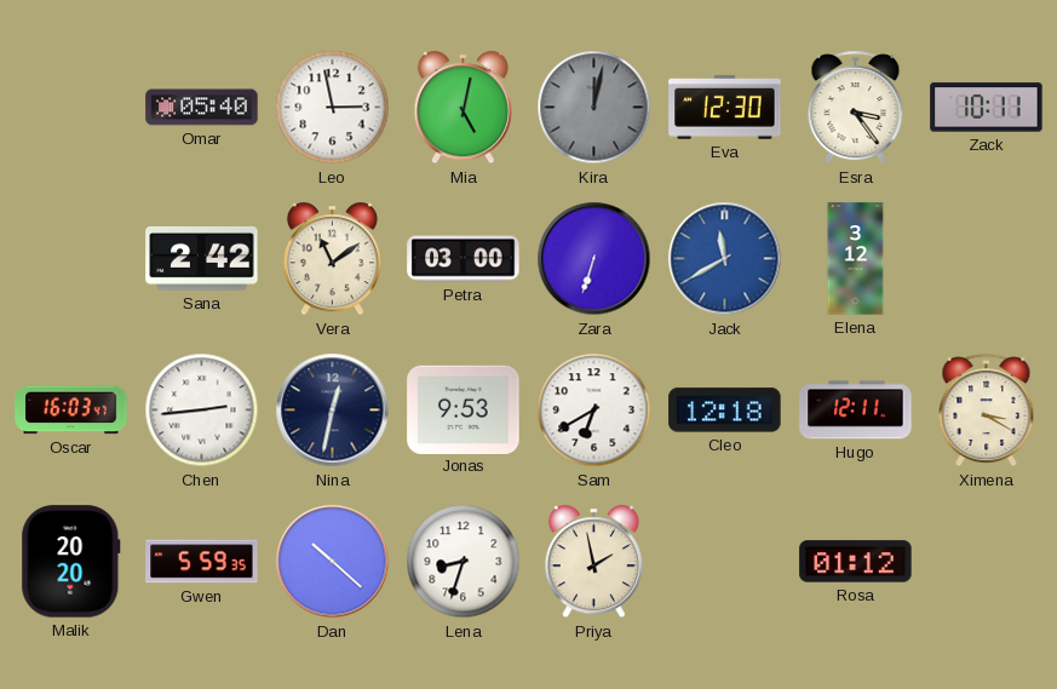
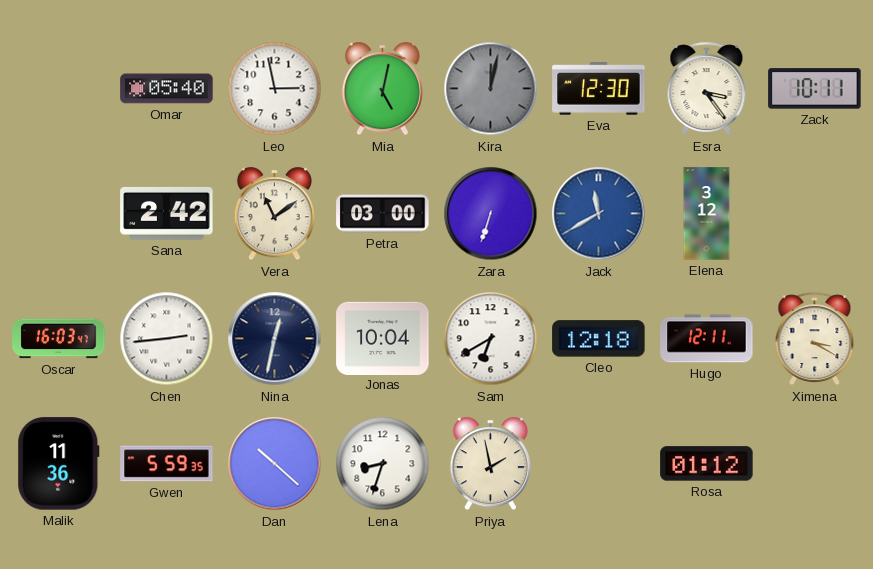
Jonas: 9:53 -> 10:04
Malik: 20:20 -> 11:36
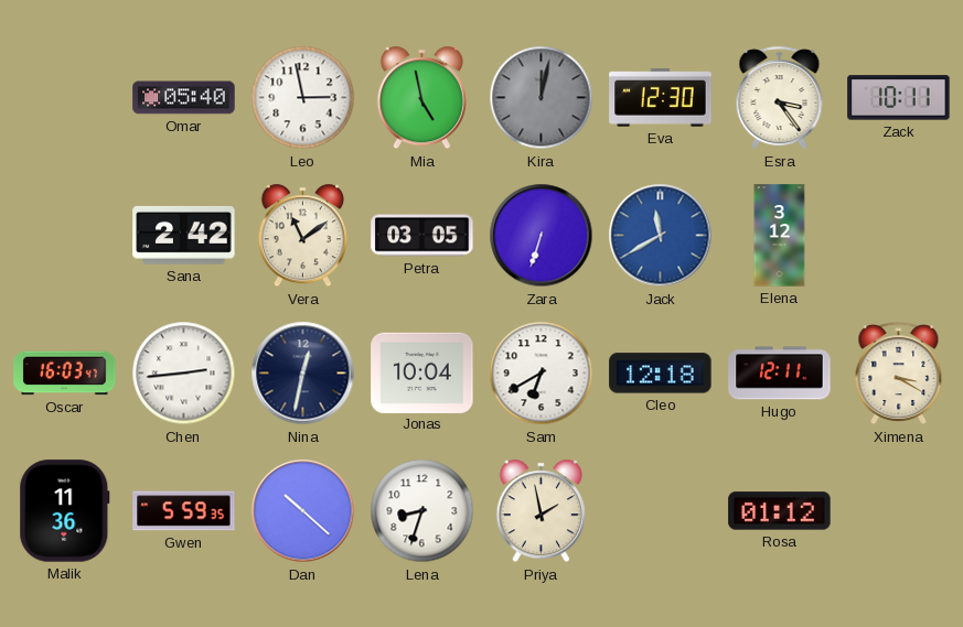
Mia: 5:02 -> 4:58
Petra: 03:00 -> 03:05
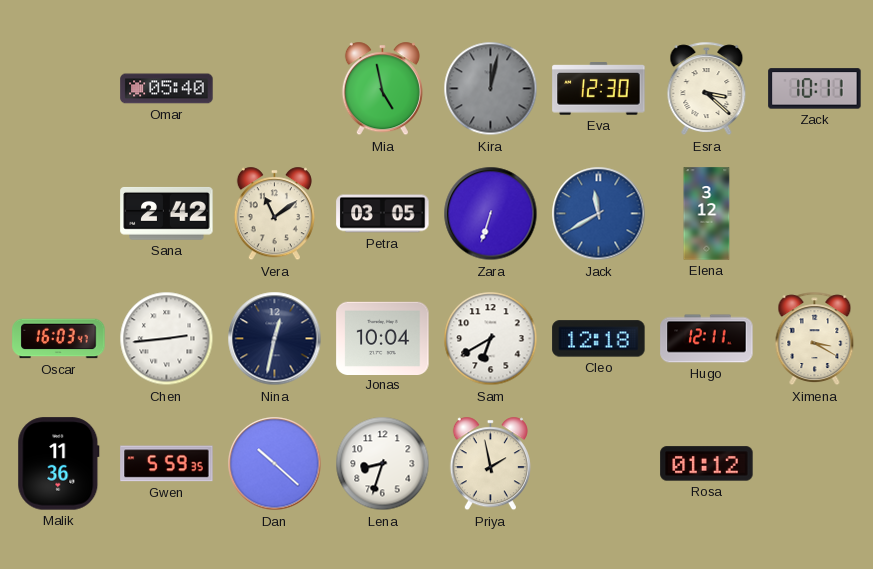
Leo: 2:58 -> none
Esra: 3:24 -> 3:22
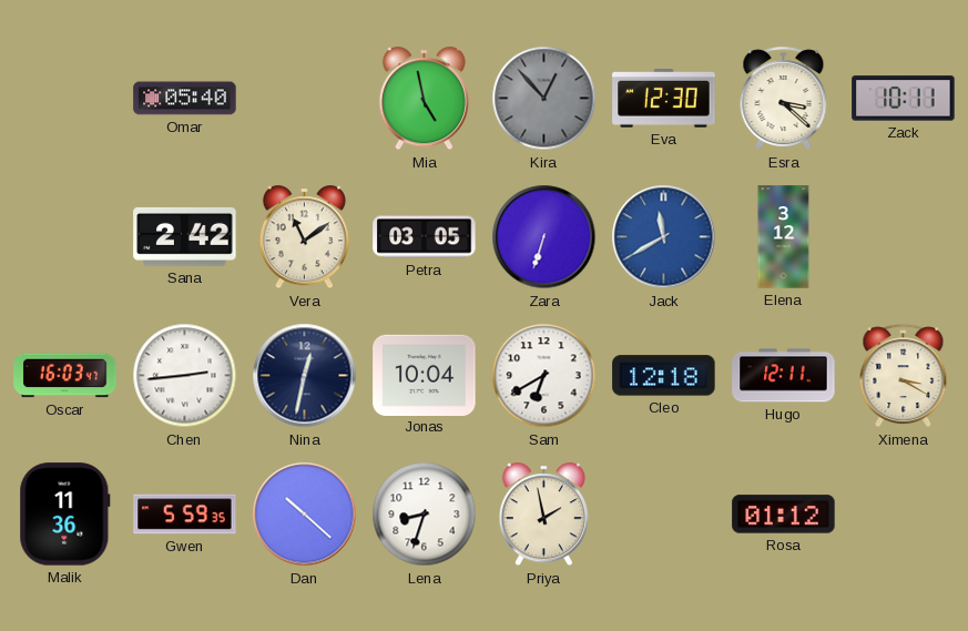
Kira: 12:02 -> 12:53
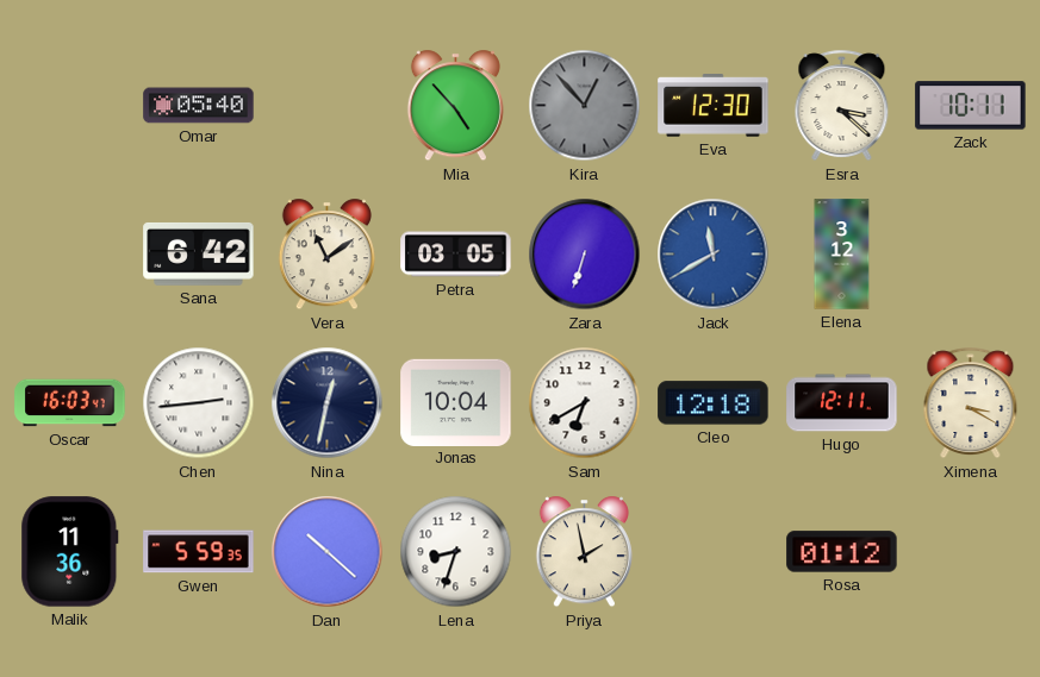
Mia: 4:58 -> 4:53
Sana: 2:42 -> 6:42
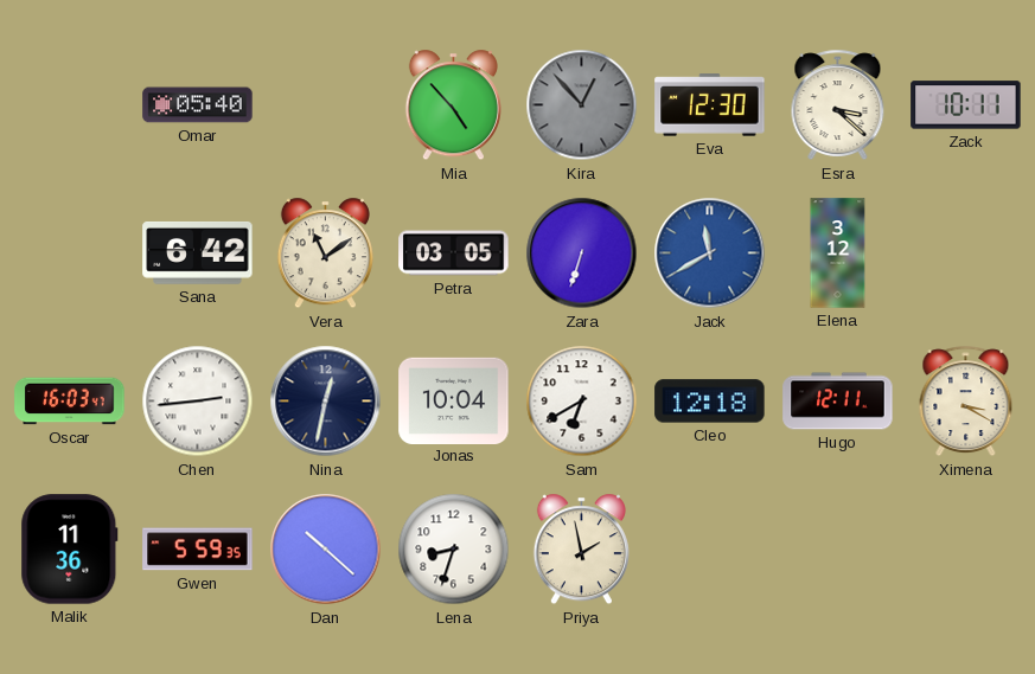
Rosa: 01:12 -> none
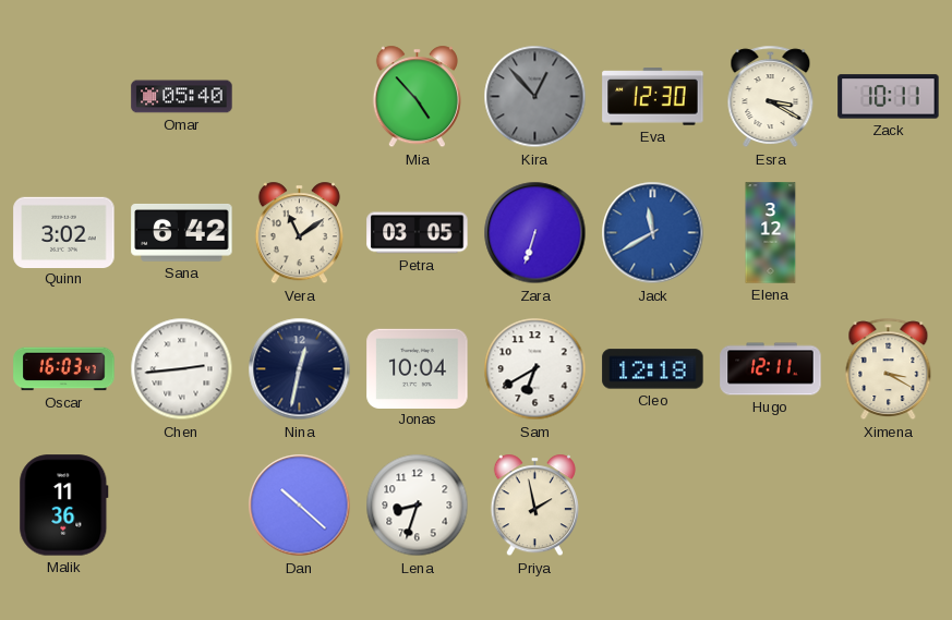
Esra: 3:22 -> 3:20
Quinn: none -> 3:02
Gwen: 5:59 -> none
